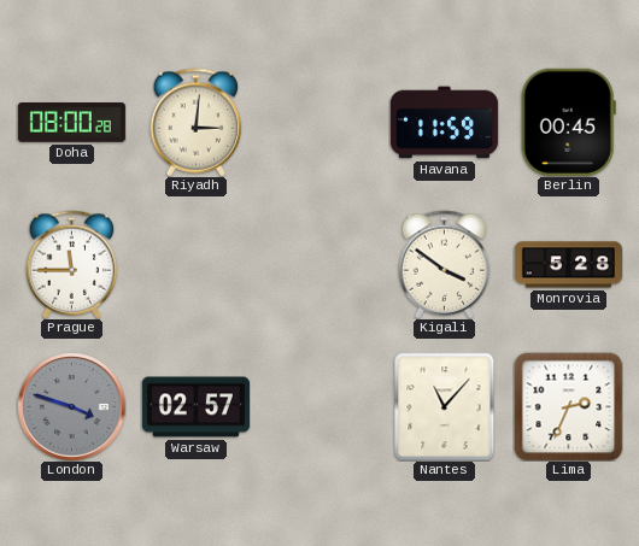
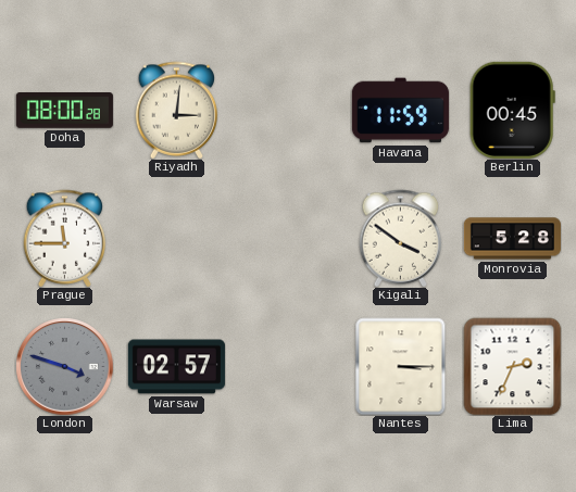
Nantes: 11:07 -> 3:15
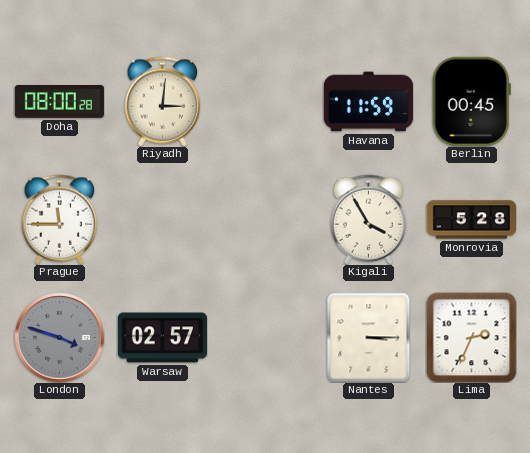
Kigali: 3:51 -> 3:55
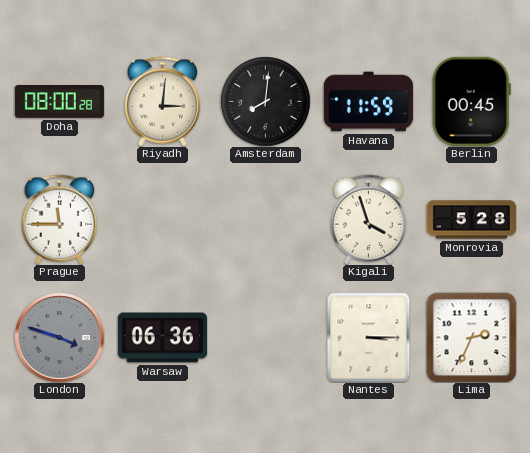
Amsterdam: none -> 8:01
Kigali: 3:55 -> 3:57
Warsaw: 02:57 -> 06:36
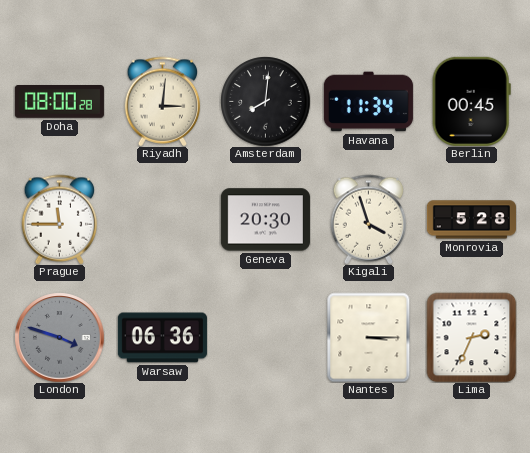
Havana: 11:59 -> 11:34
Geneva: none -> 20:30
